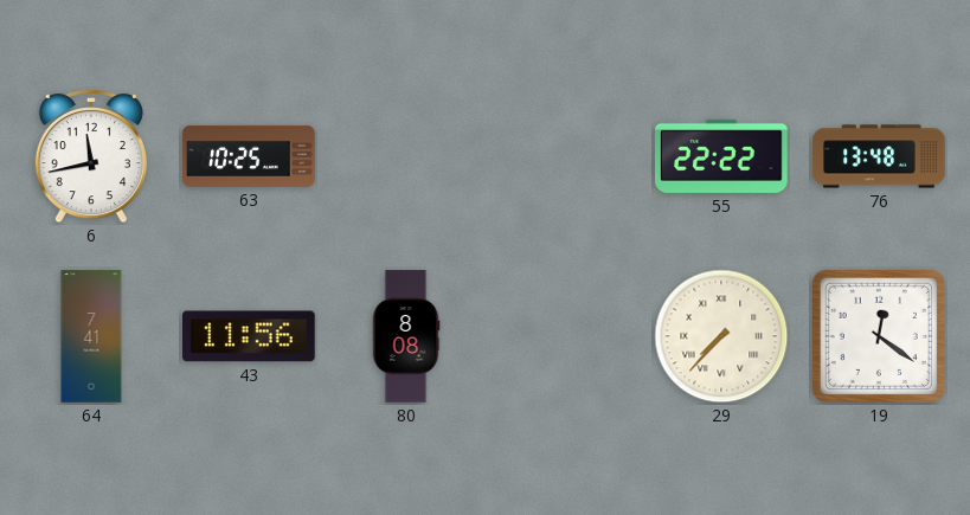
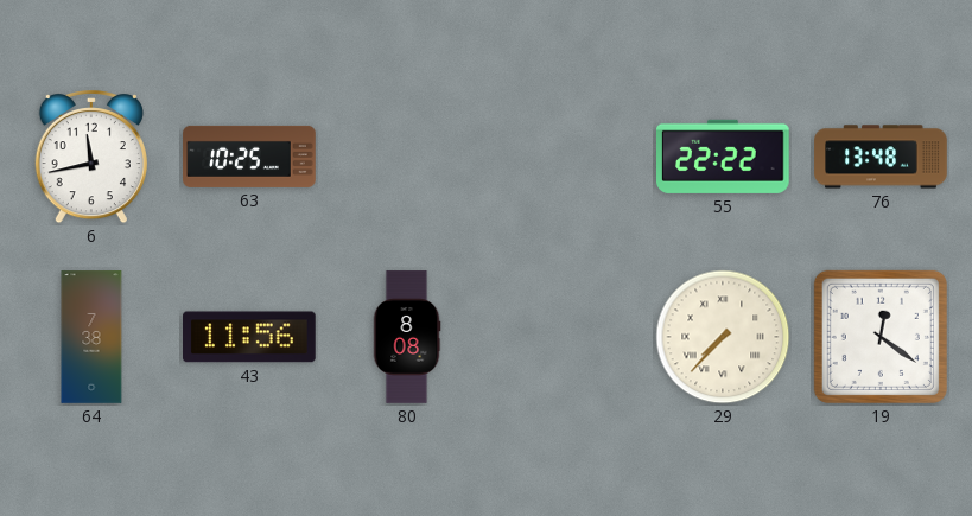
64: 7:41 -> 7:38
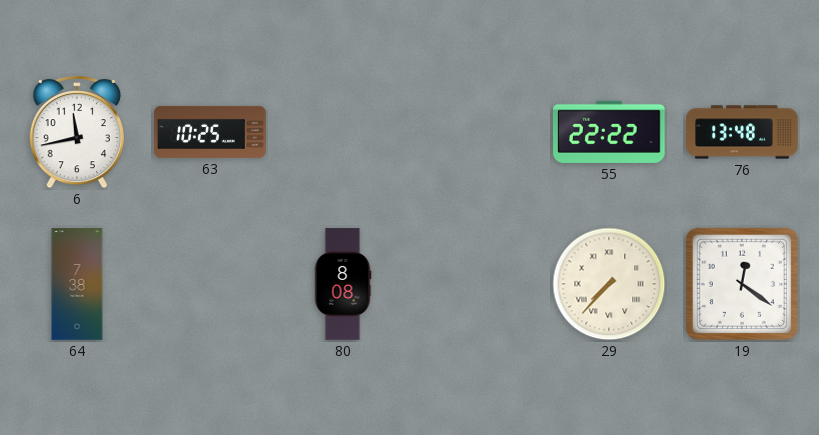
43: 11:56 -> none
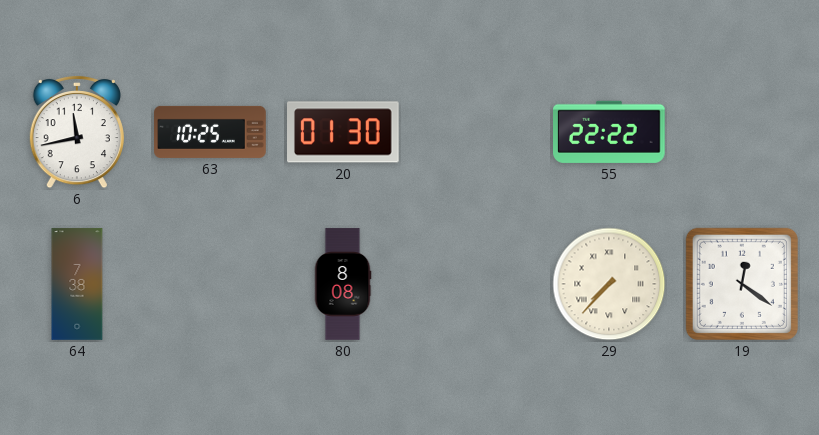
20: none -> 01:30
76: 13:48 -> none
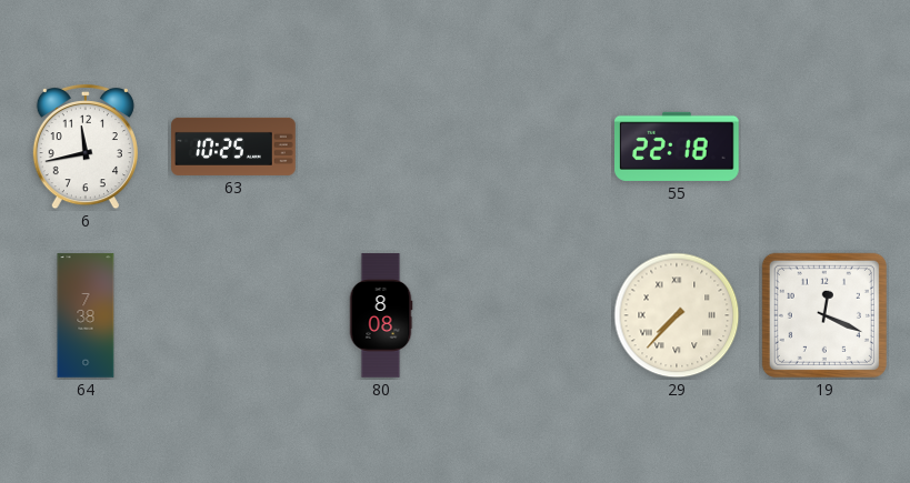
20: 01:30 -> none
55: 22:22 -> 22:18
19: 12:21 -> 12:19
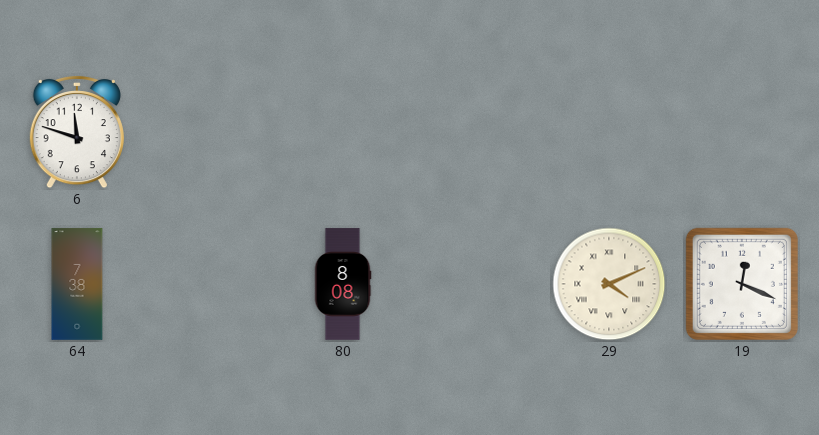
6: 11:43 -> 11:48
63: 10:25 -> none
55: 22:18 -> none
29: 7:37 -> 4:11
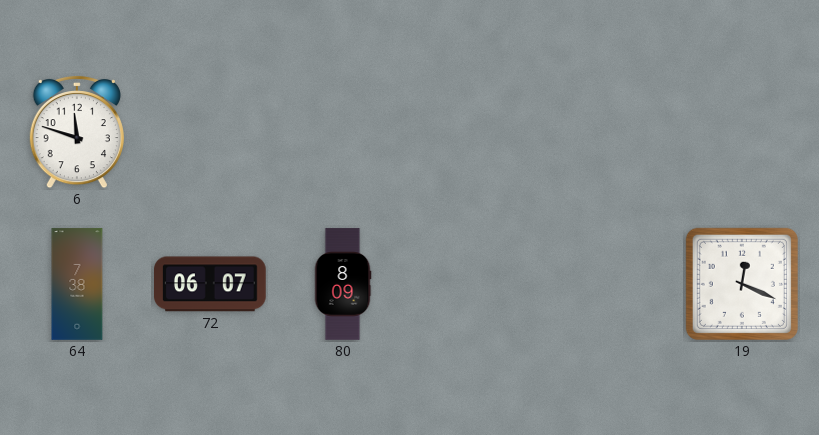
72: none -> 06:07
80: 8:08 -> 8:09
29: 4:11 -> none
